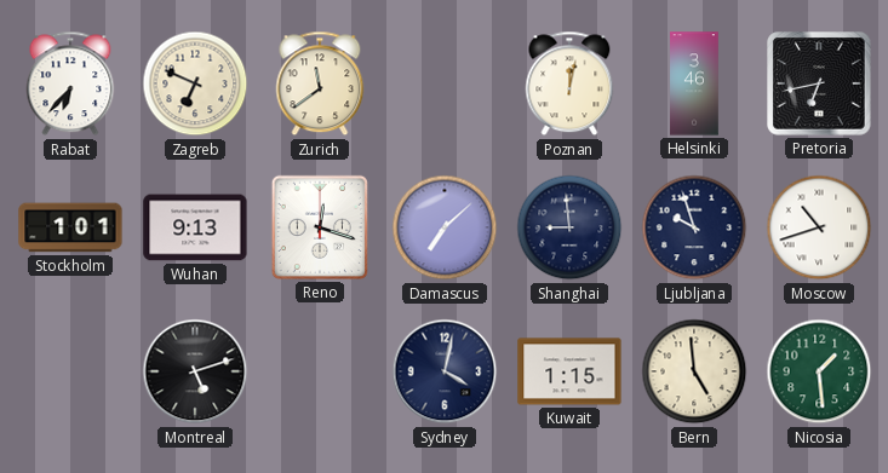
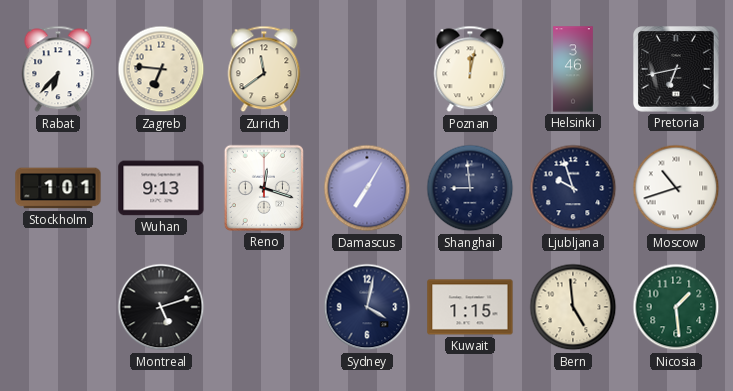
Zagreb: 6:49 -> 6:46
Damascus: 7:08 -> 7:05
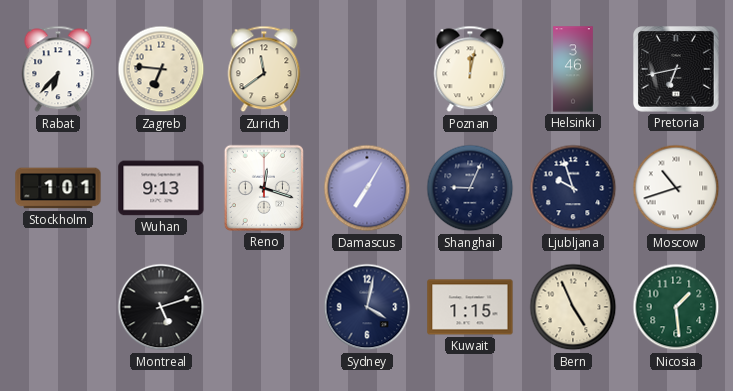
Shanghai: 8:59 -> 9:04
Bern: 4:59 -> 4:56
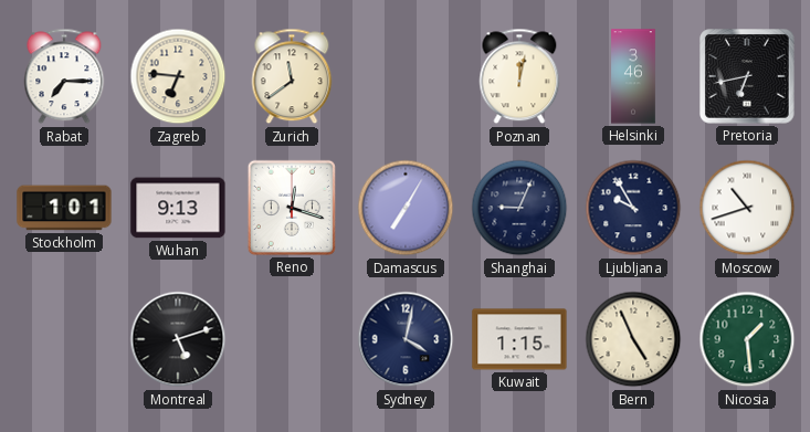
Rabat: 6:37 -> 7:15
Ljubljana: 9:57 -> 9:55
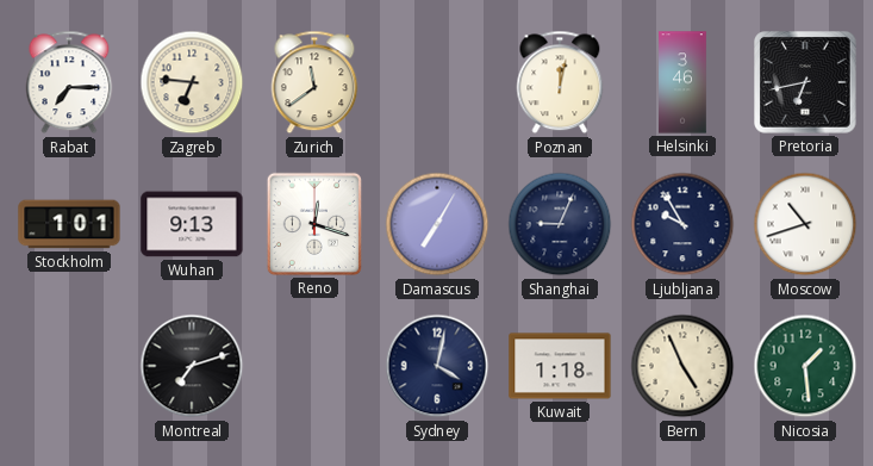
Montreal: 5:12 -> 7:12
Kuwait: 1:15 -> 1:18
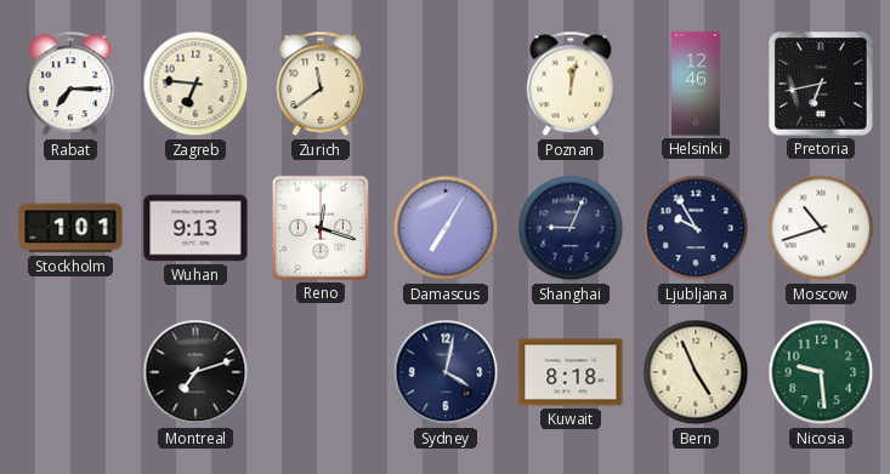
Helsinki: 3:46 -> 12:46
Kuwait: 1:18 -> 8:18
Nicosia: 1:29 -> 9:29
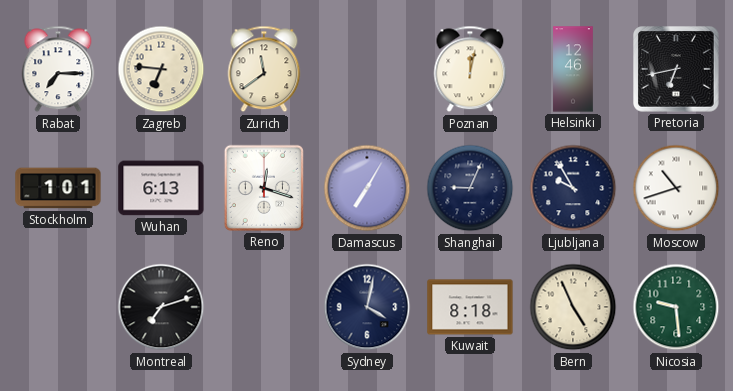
Wuhan: 9:13 -> 6:13
